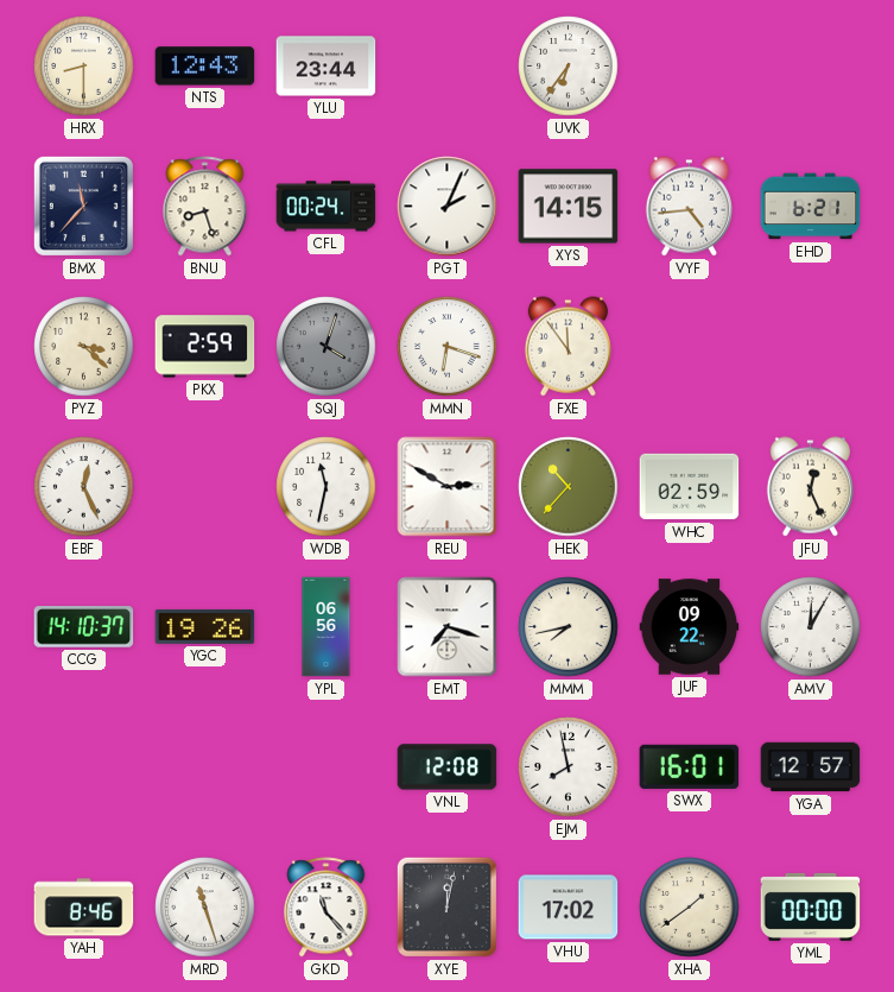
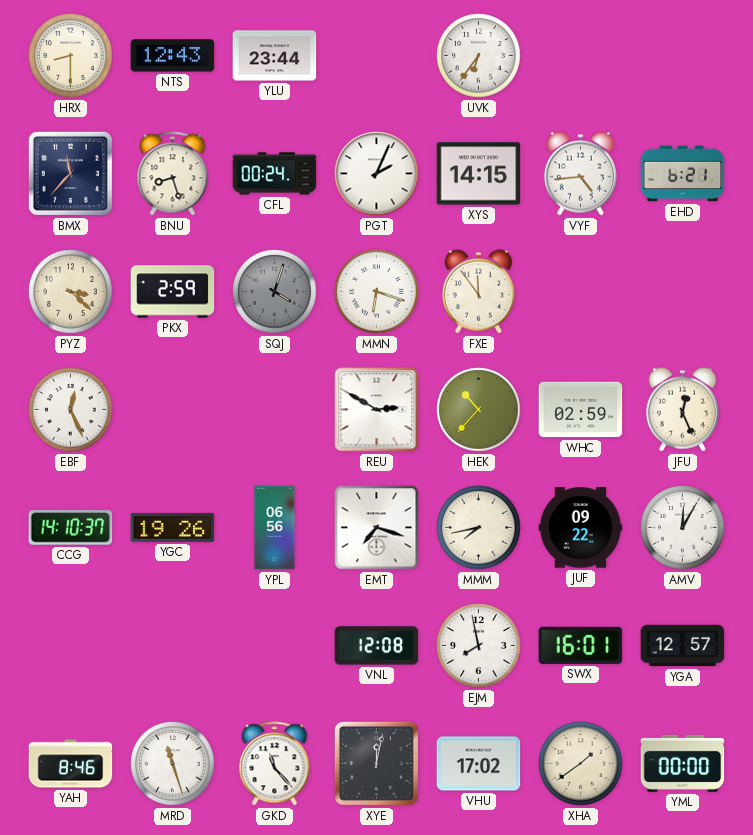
WDB: 11:32 -> none
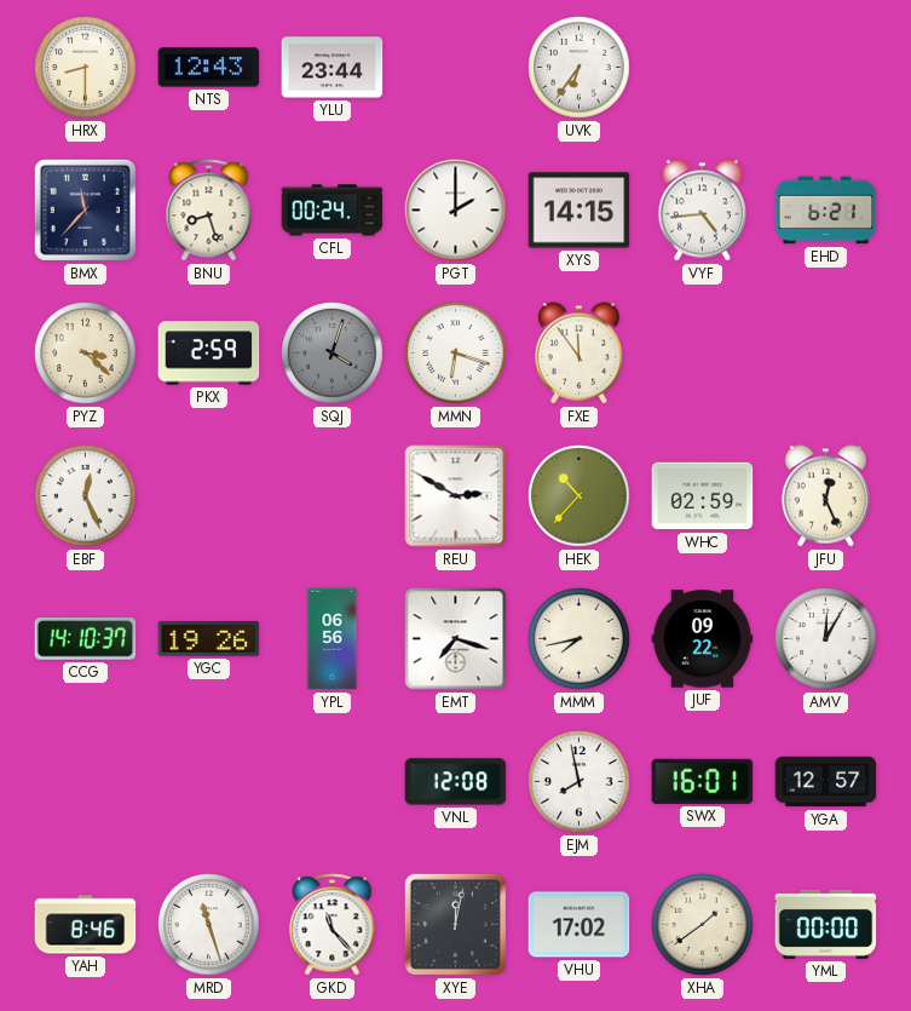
PGT: 2:04 -> 2:00
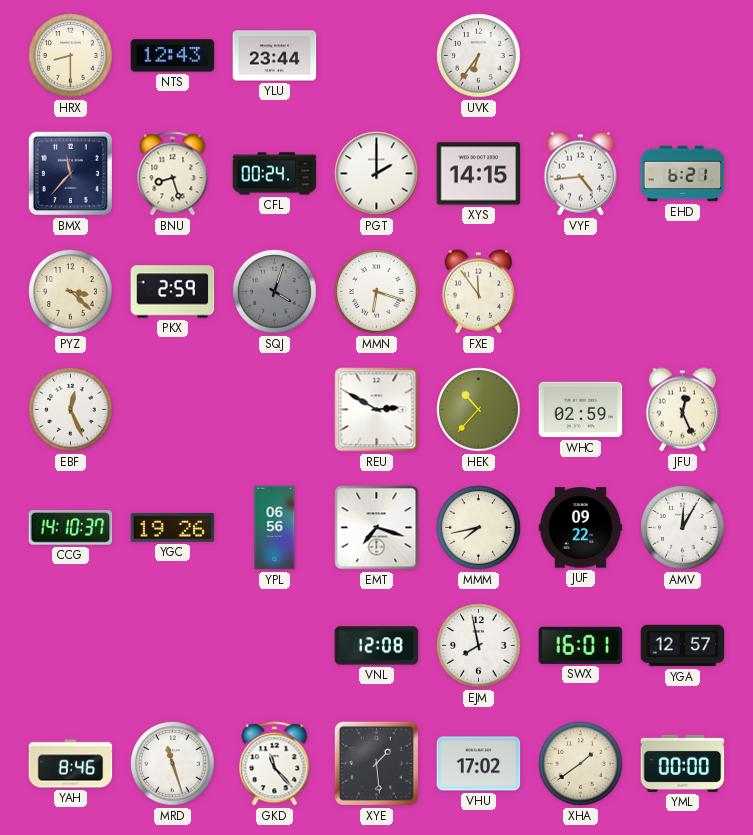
XYE: 12:02 -> 1:29
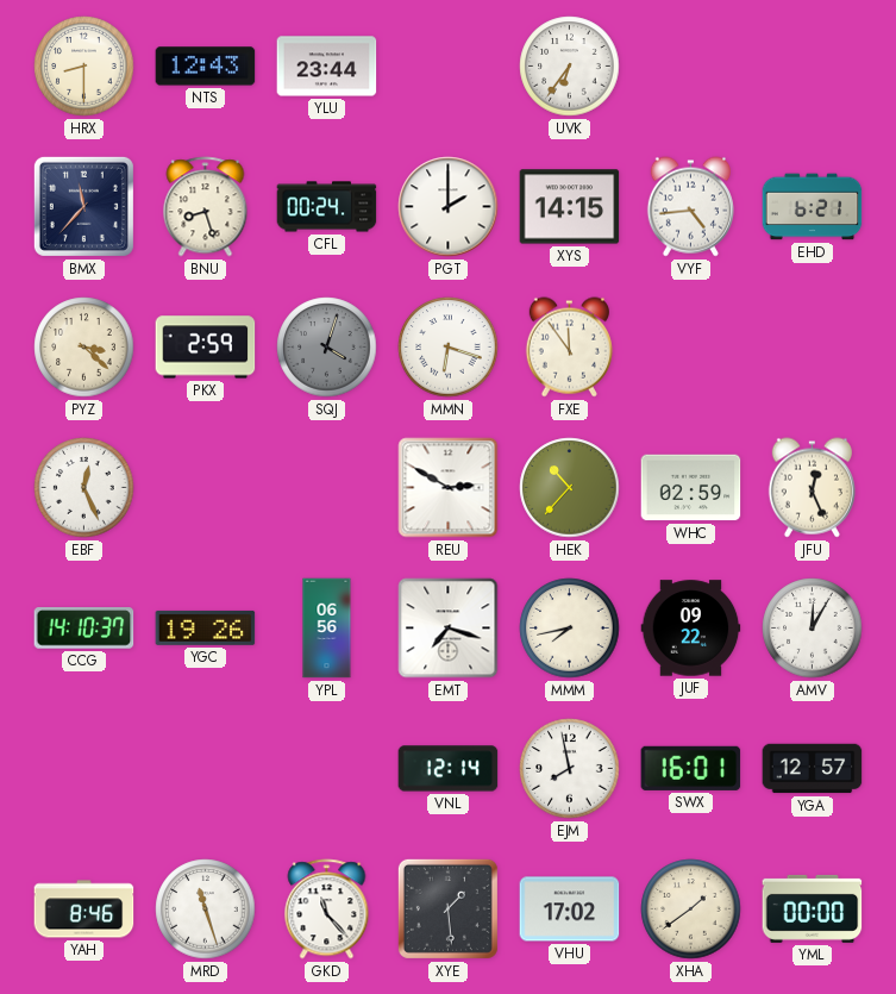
VNL: 12:08 -> 12:14
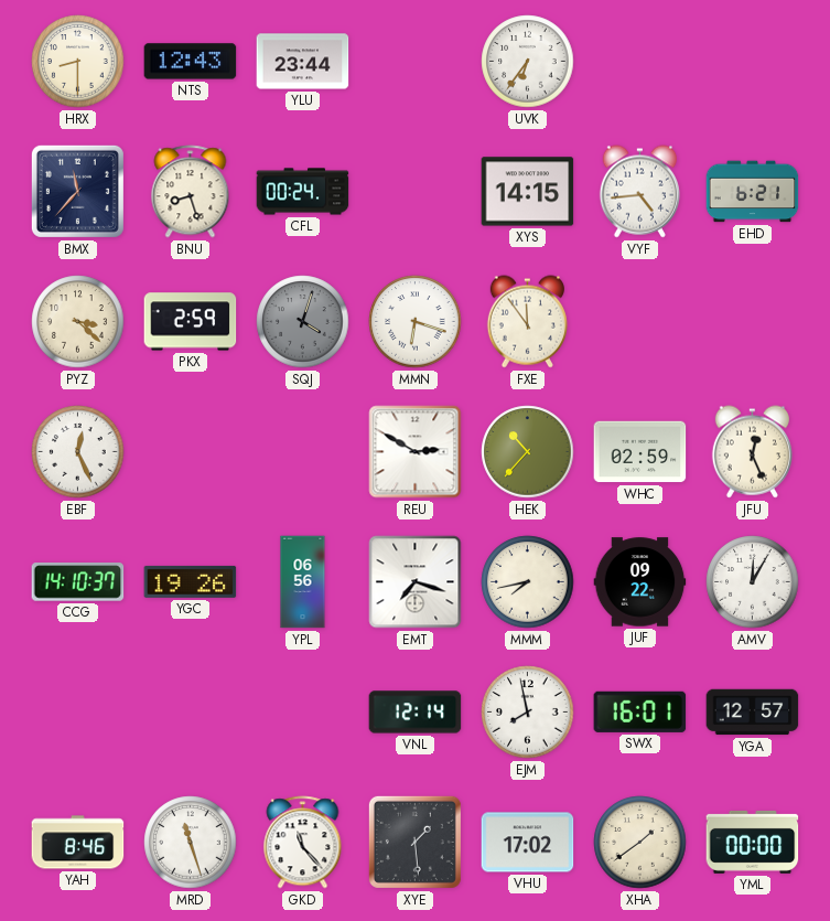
PGT: 2:00 -> none
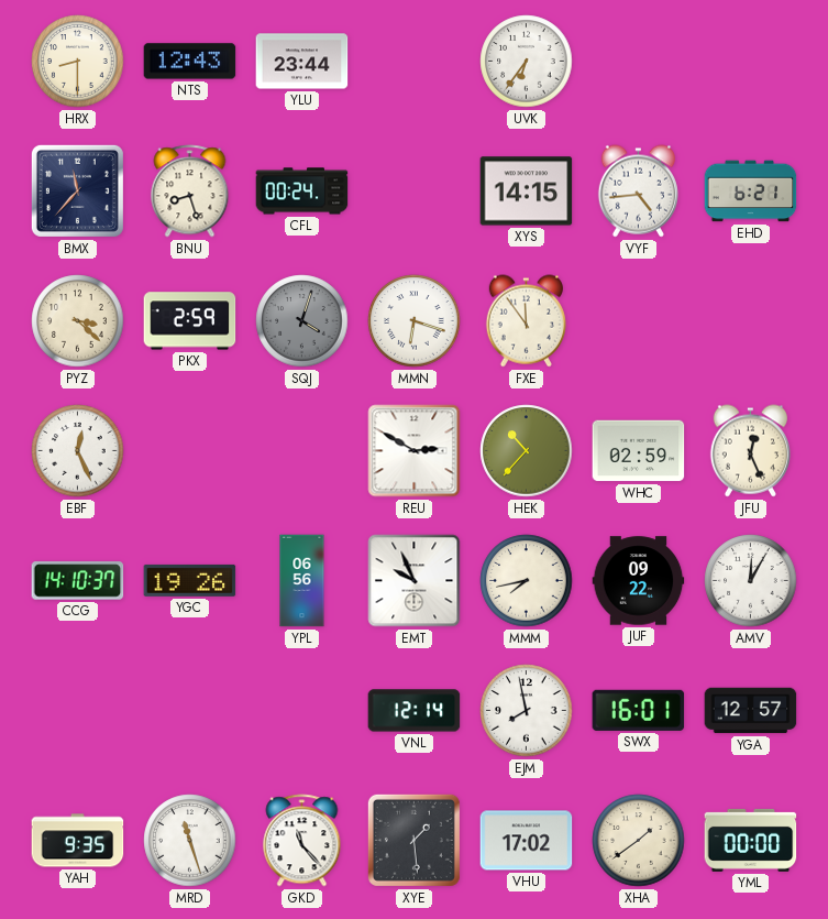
EMT: 7:18 -> 9:56
YAH: 8:46 -> 9:35
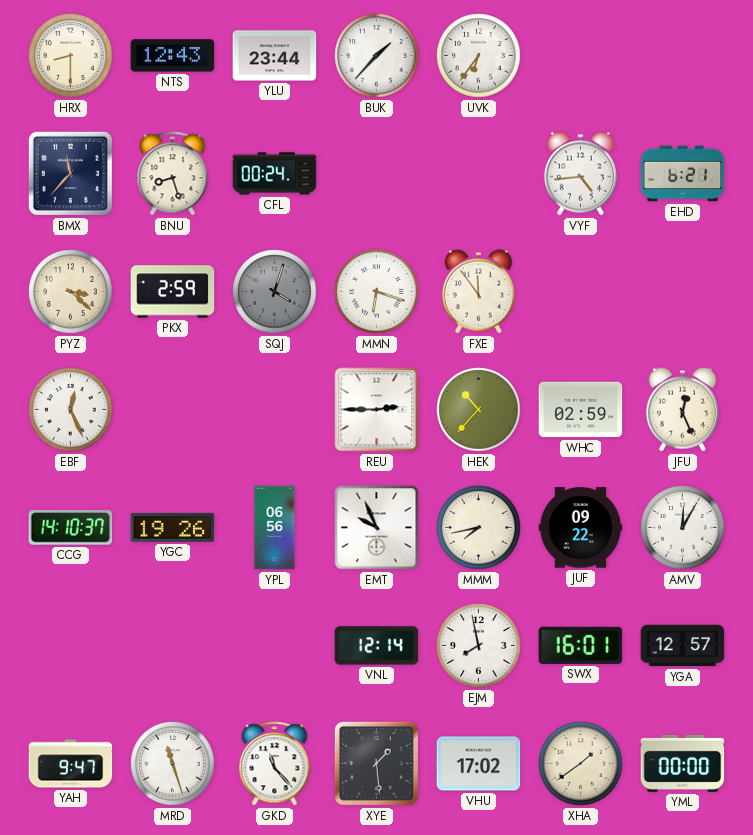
BUK: none -> 1:37
XYS: 14:15 -> none
REU: 2:50 -> 2:45
YAH: 9:35 -> 9:47
